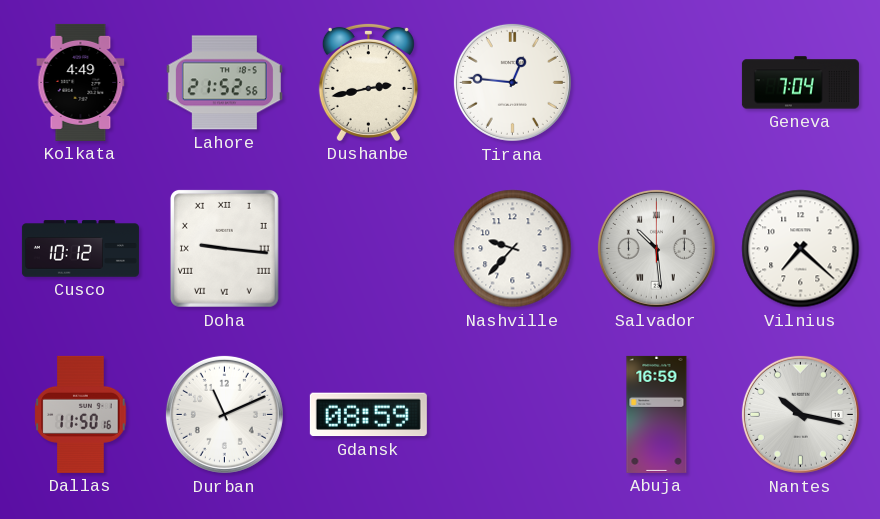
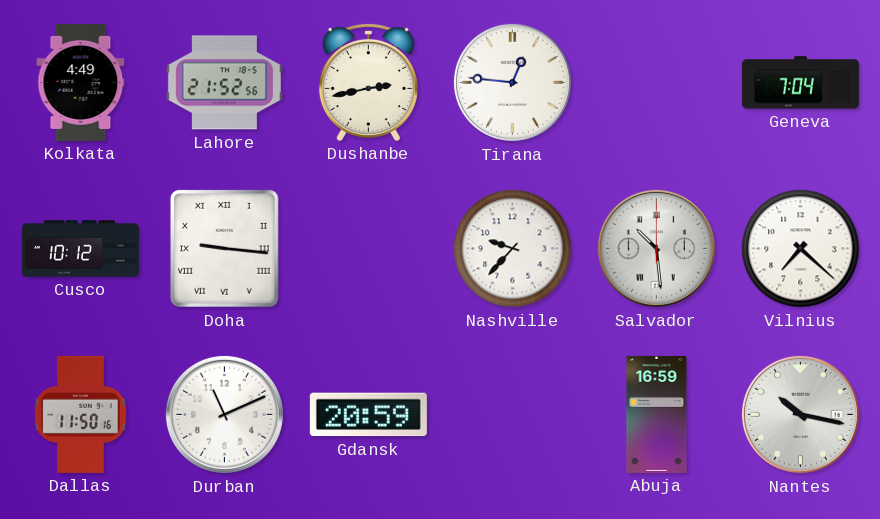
Gdansk: 08:59 -> 20:59
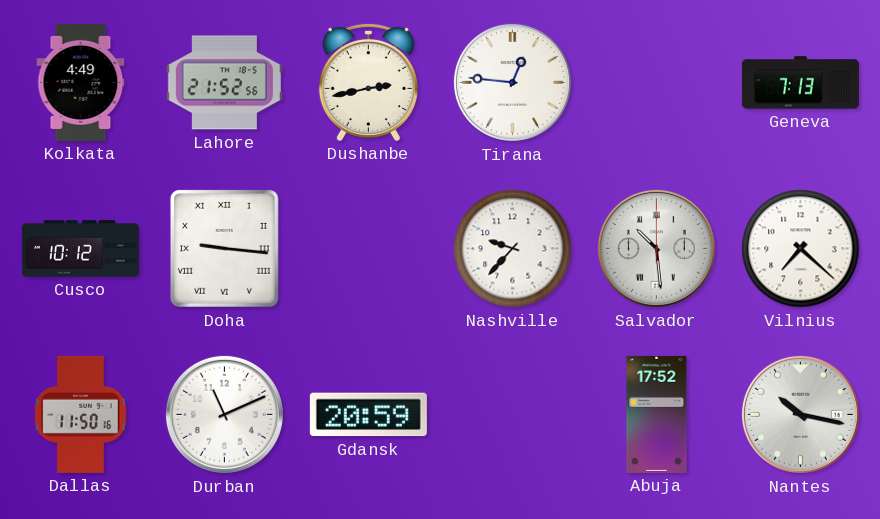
Geneva: 7:04 -> 7:13
Abuja: 16:59 -> 17:52
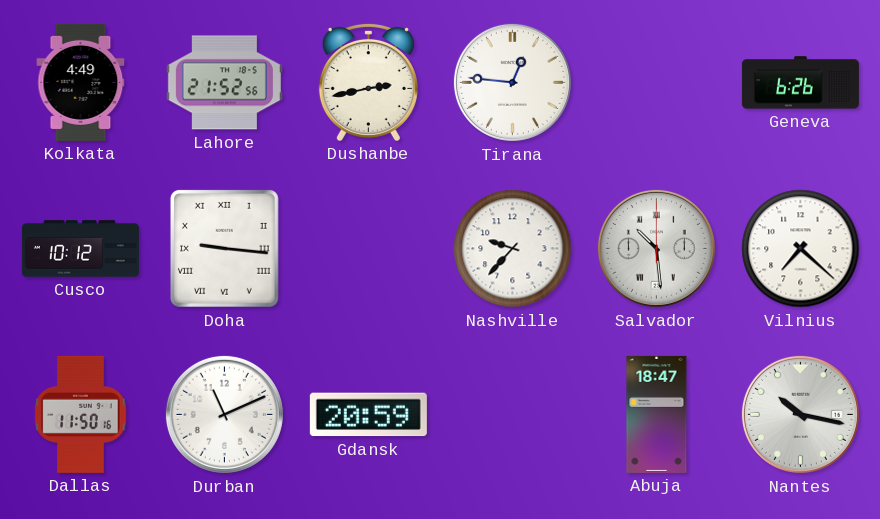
Geneva: 7:13 -> 6:26
Abuja: 17:52 -> 18:47
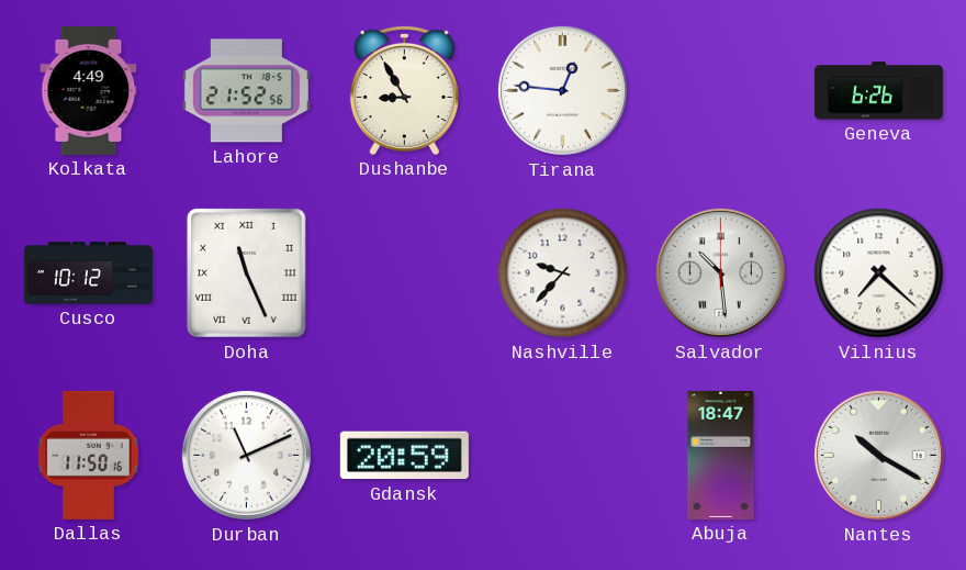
Dushanbe: 2:43 -> 8:55
Doha: 9:16 -> 11:26
Nantes: 10:17 -> 10:20
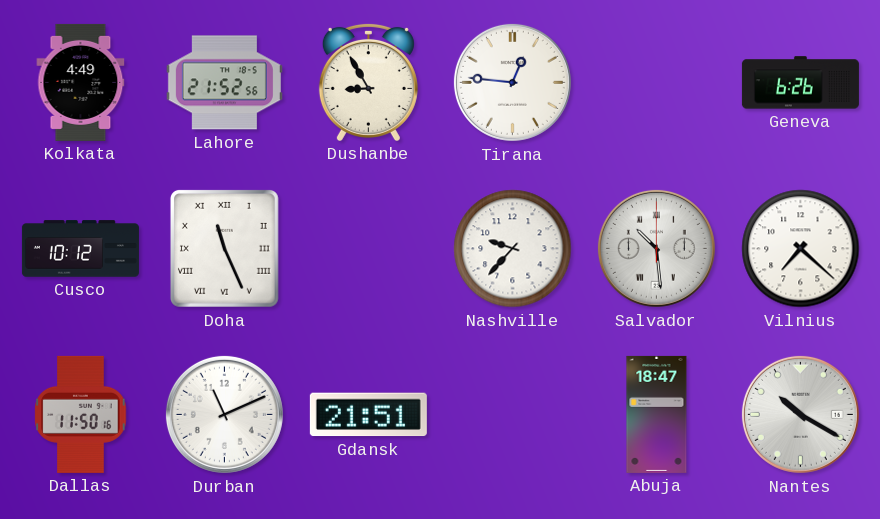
Gdansk: 20:59 -> 21:51
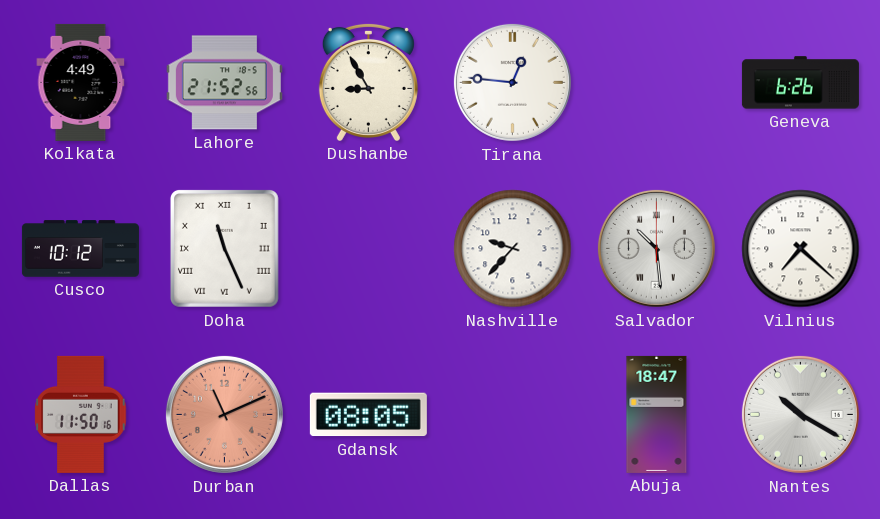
Durban dial: white -> salmon
Gdansk: 21:51 -> 08:05
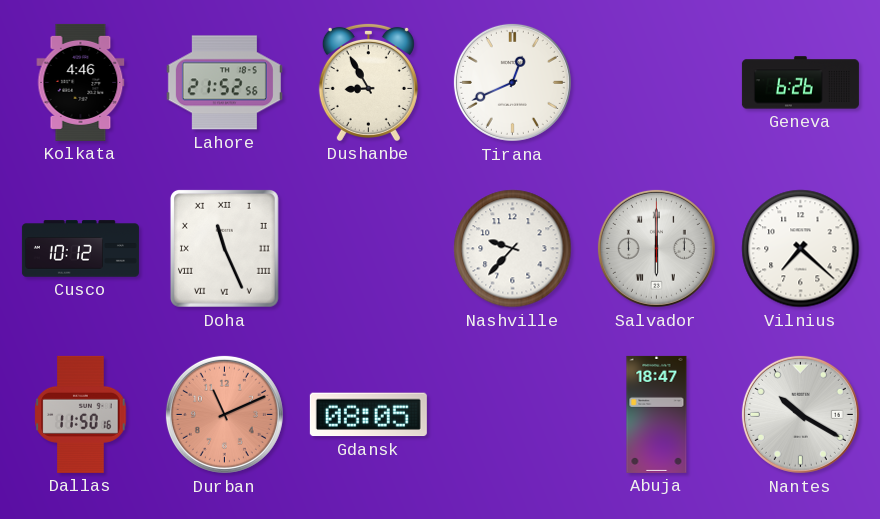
Kolkata: 4:49 -> 4:46
Tirana: 12:46 -> 12:41
Salvador: 10:29 -> 6:00
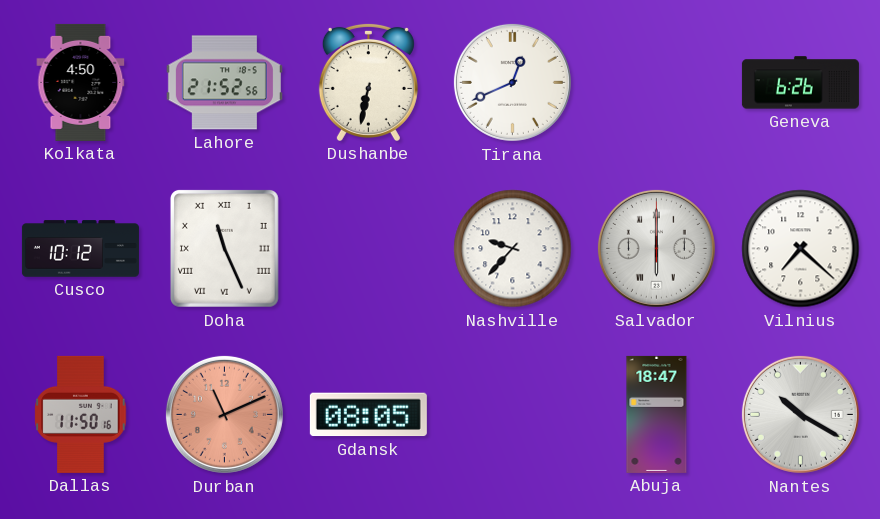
Kolkata: 4:46 -> 4:50
Dushanbe: 8:55 -> 6:32
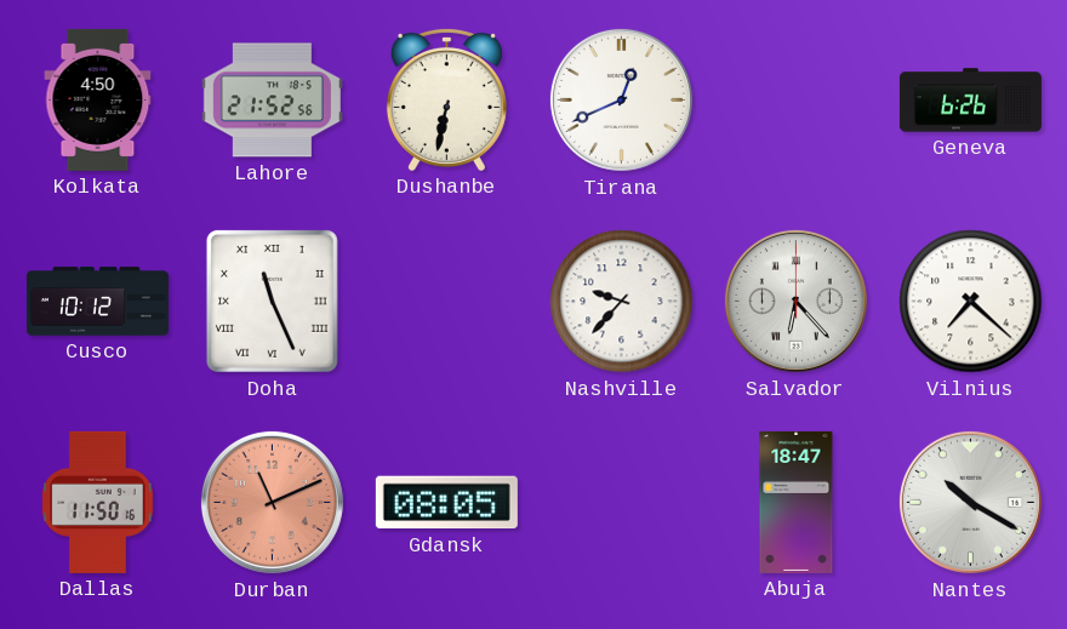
Salvador: 6:00 -> 6:23
